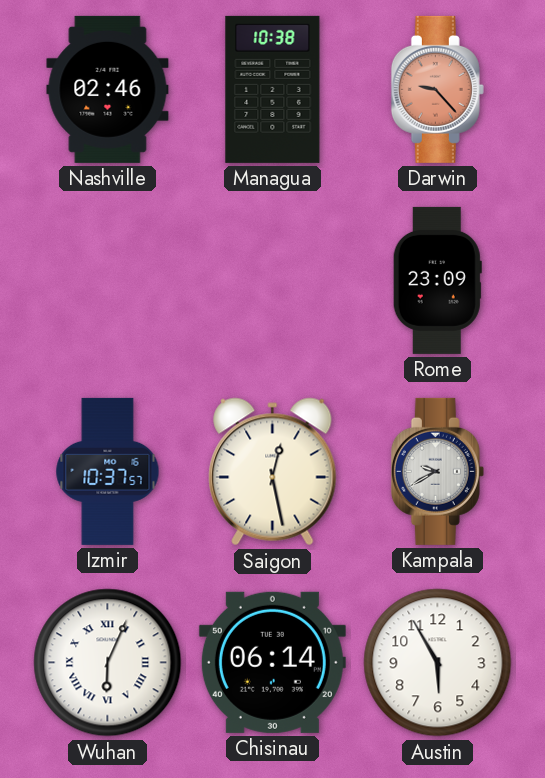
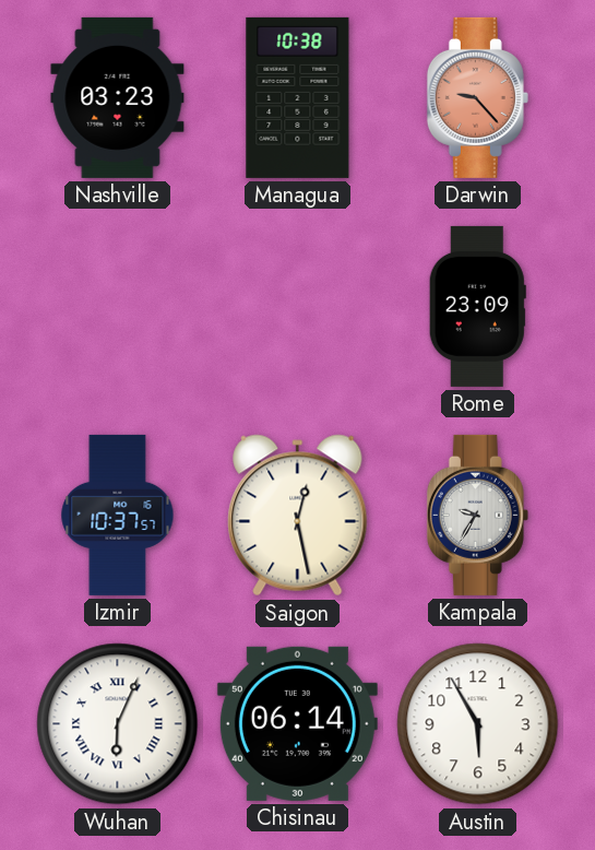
Nashville: 02:46 -> 03:23
Kampala: 9:40 -> 9:35
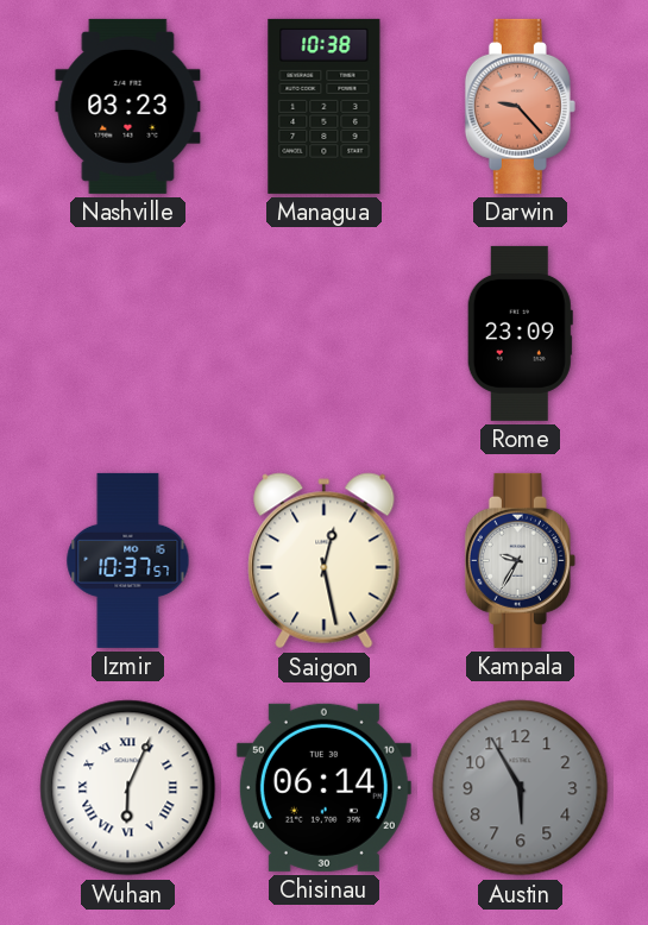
Austin dial: white -> grey
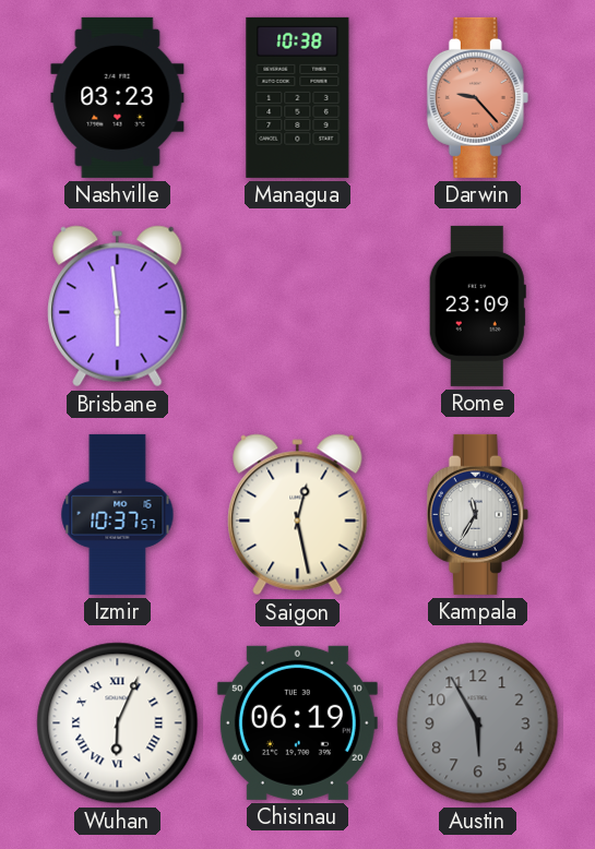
Brisbane: none -> 5:59
Kampala: 9:35 -> 11:35
Chisinau: 06:14 -> 06:19
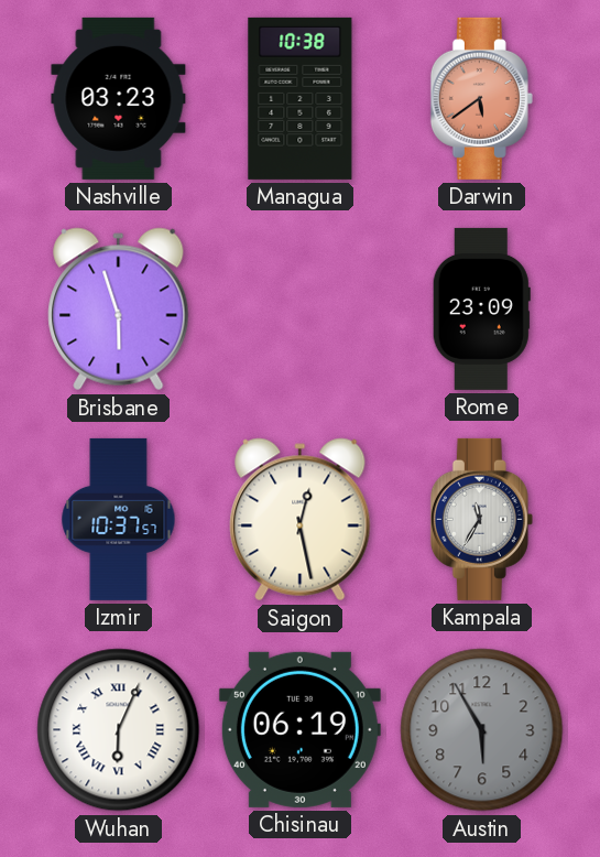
Darwin: 9:23 -> 5:39
Brisbane: 5:59 -> 5:57
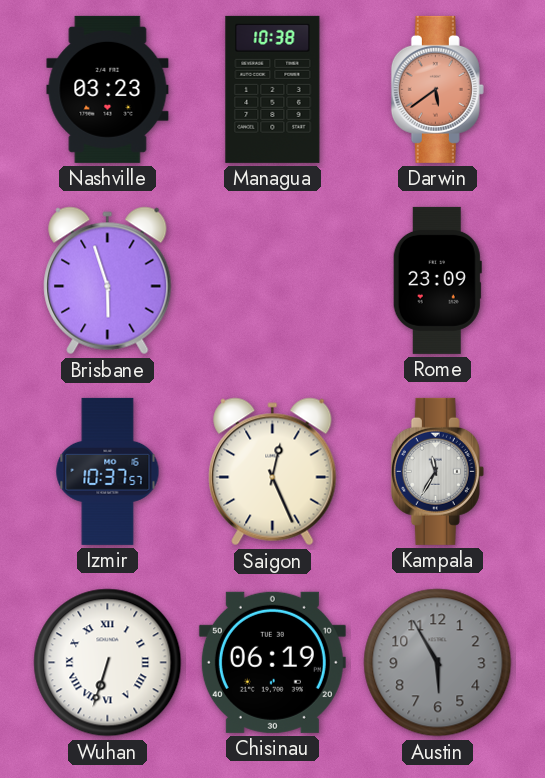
Saigon: 12:28 -> 12:26
Wuhan: 6:04 -> 6:33
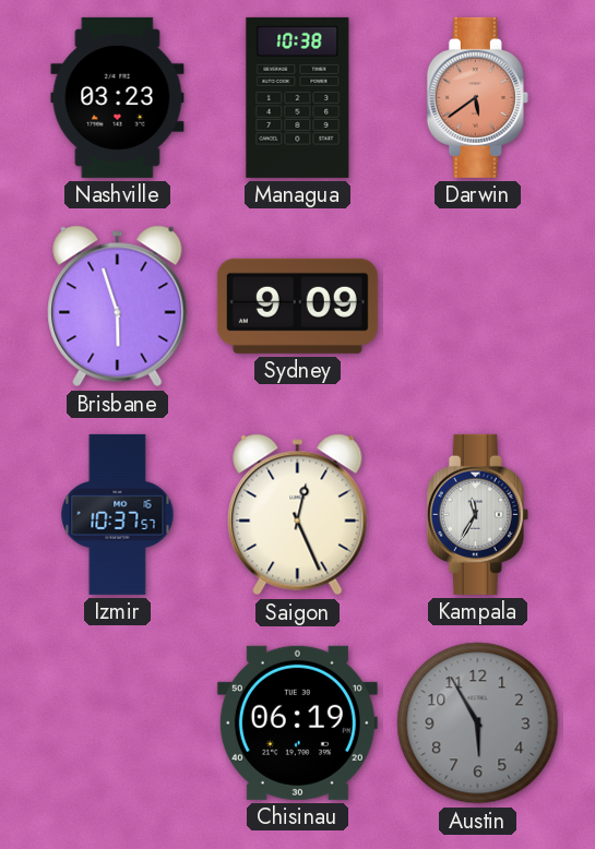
Sydney: none -> 9:09
Rome: 23:09 -> none
Wuhan: 6:33 -> none
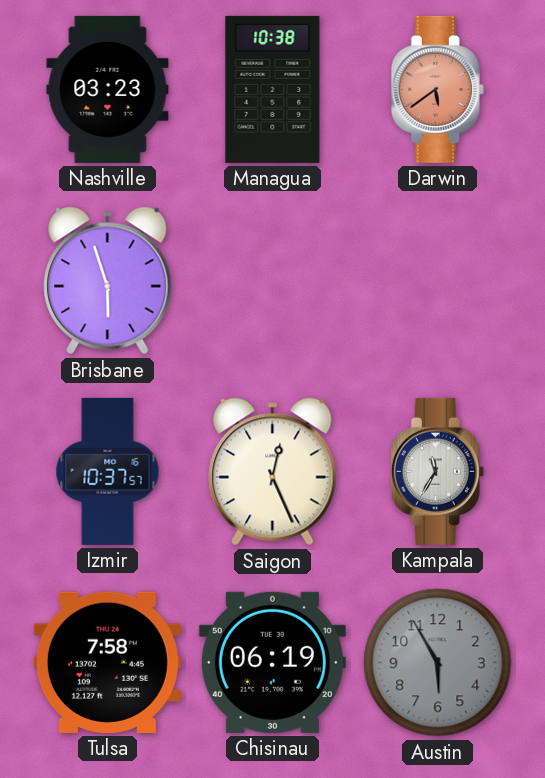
Sydney: 9:09 -> none
Tulsa: none -> 7:58
